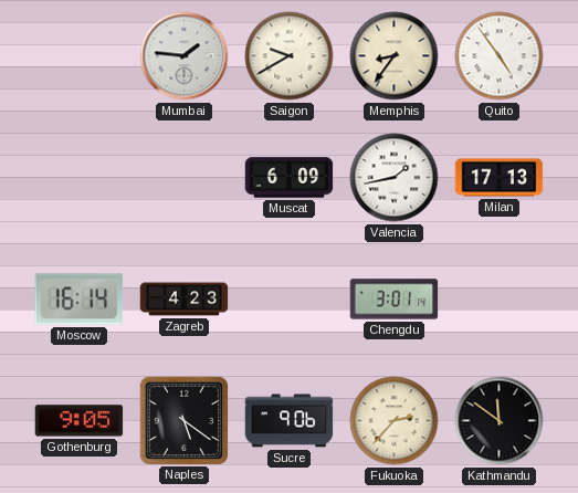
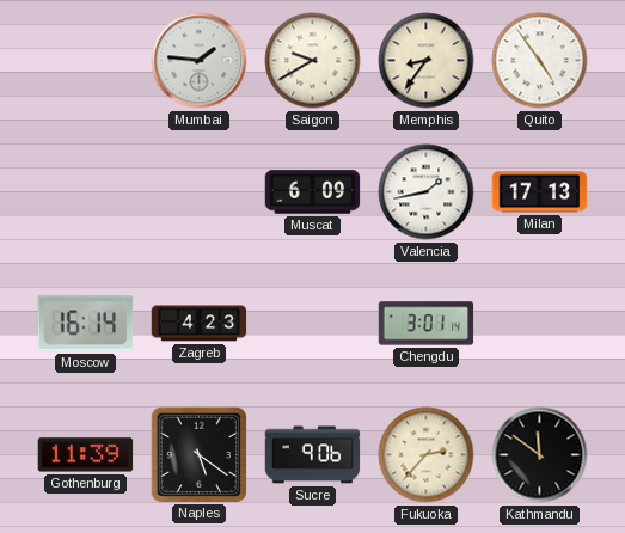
Gothenburg: 9:05 -> 11:39
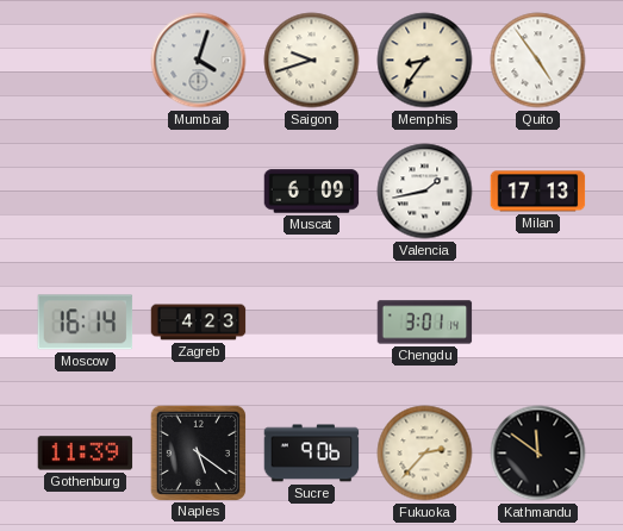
Mumbai: 1:46 -> 4:03
Saigon: 9:40 -> 9:42
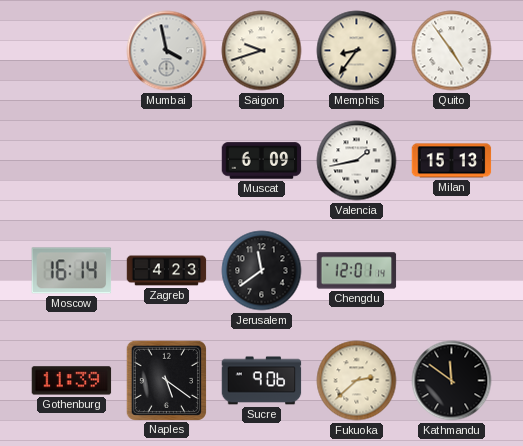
Mumbai: 4:03 -> 3:58
Milan: 17:13 -> 15:13
Jerusalem: none -> 11:39
Chengdu: 3:01 -> 12:01
Fukuoka: 2:37 -> 2:38
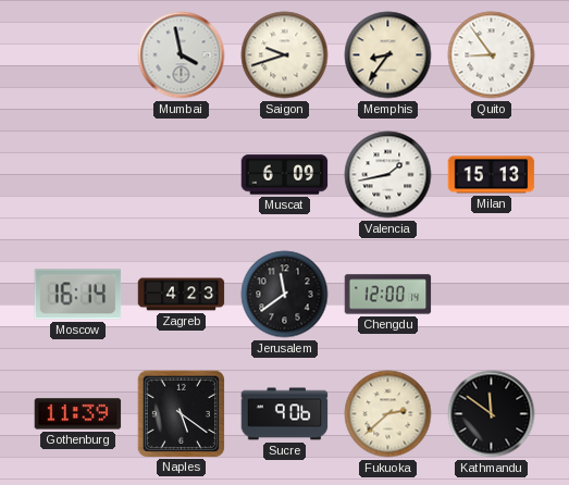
Quito: 4:54 -> 8:54
Chengdu: 12:01 -> 12:00
